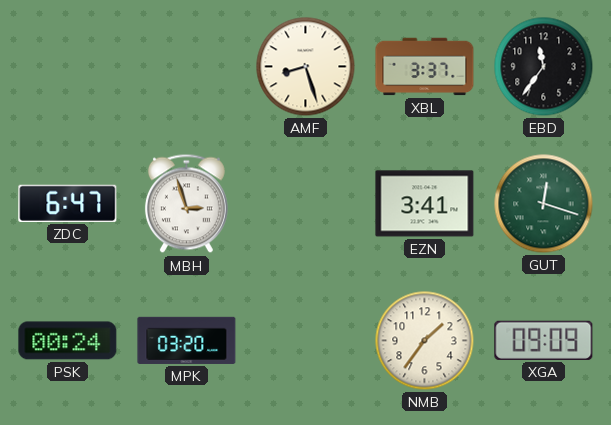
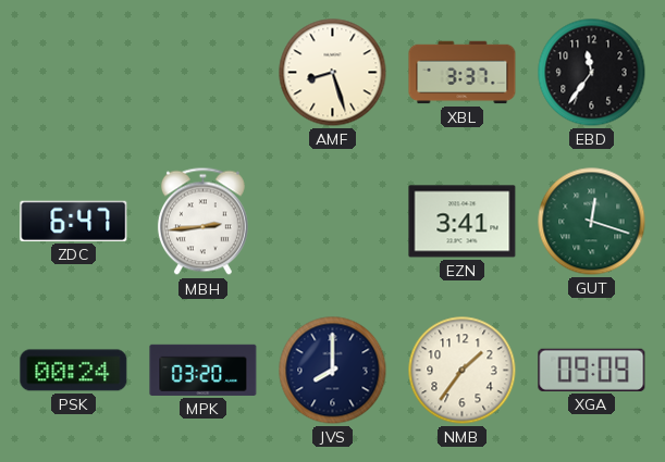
MBH: 2:57 -> 2:44
JVS: none -> 8:00
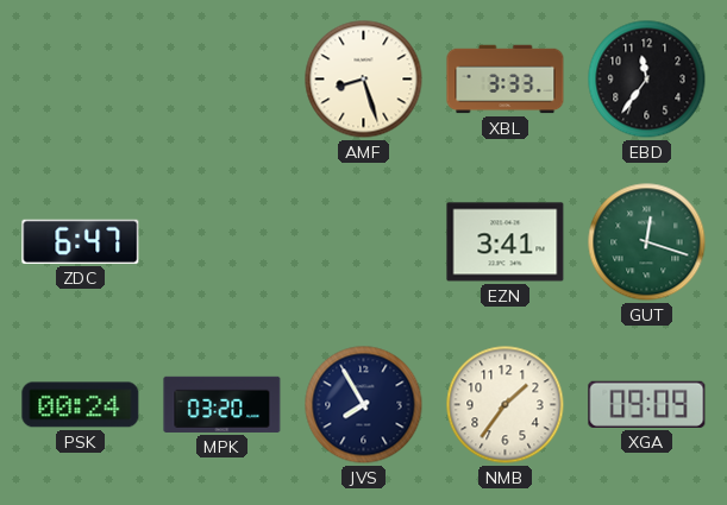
XBL: 3:37 -> 3:33
MBH: 2:44 -> none
JVS: 8:00 -> 7:55
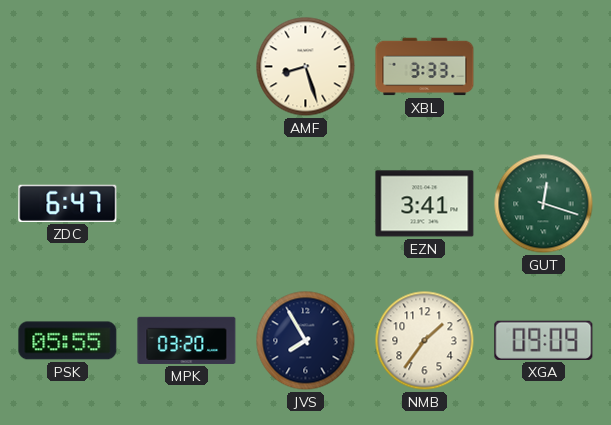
EBD: 11:36 -> none
PSK: 00:24 -> 05:55
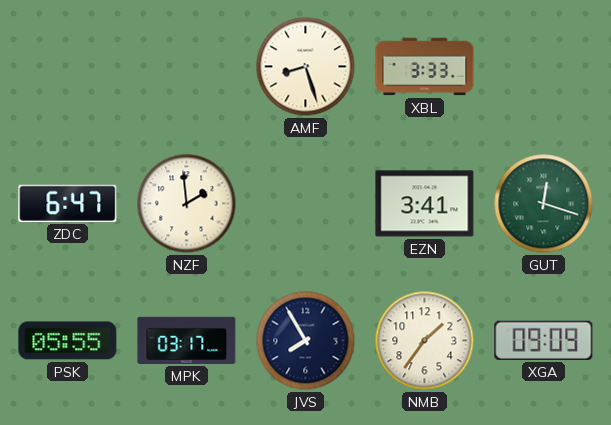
NZF: none -> 1:59
MPK: 03:20 -> 03:17
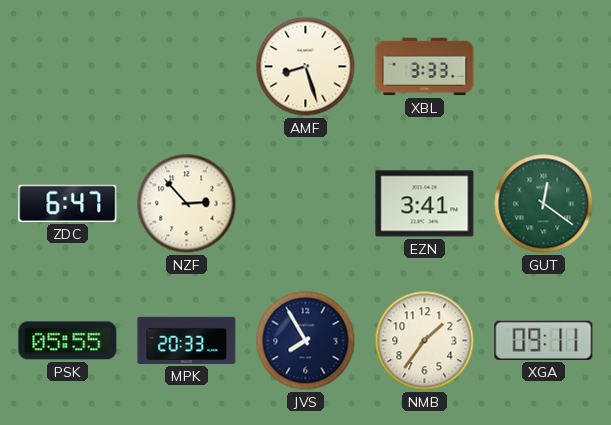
NZF: 1:59 -> 2:53
GUT: 12:18 -> 12:21
MPK: 03:17 -> 20:33
XGA: 09:09 -> 09:11
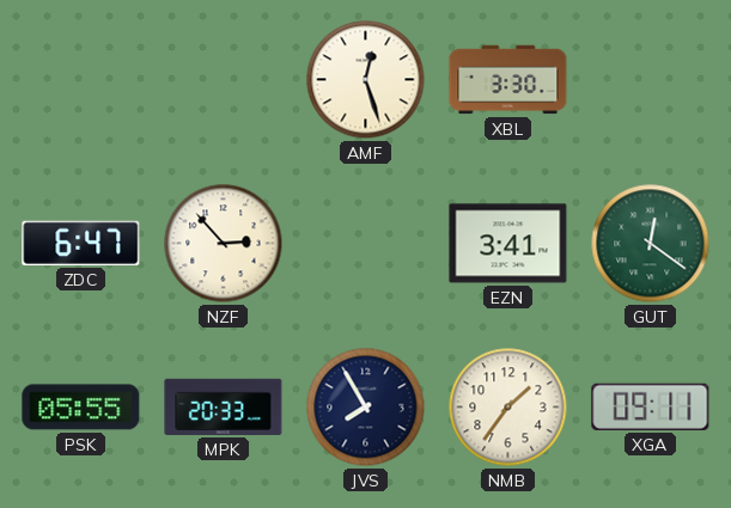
AMF: 8:27 -> 12:27
XBL: 3:33 -> 3:30
